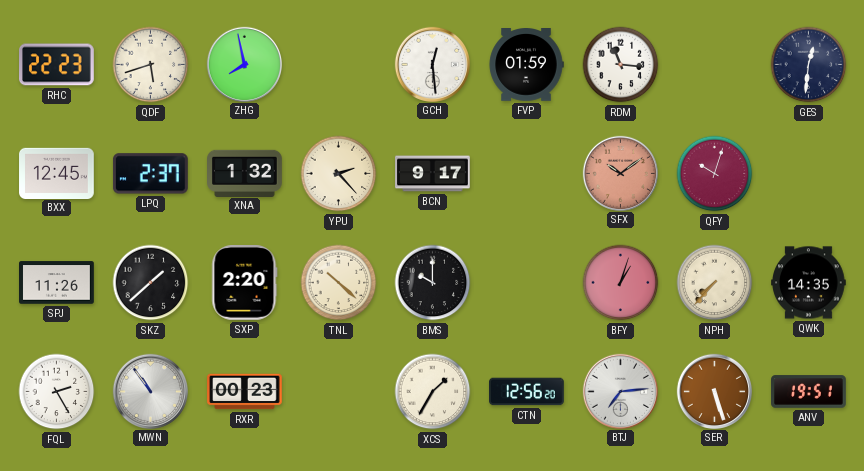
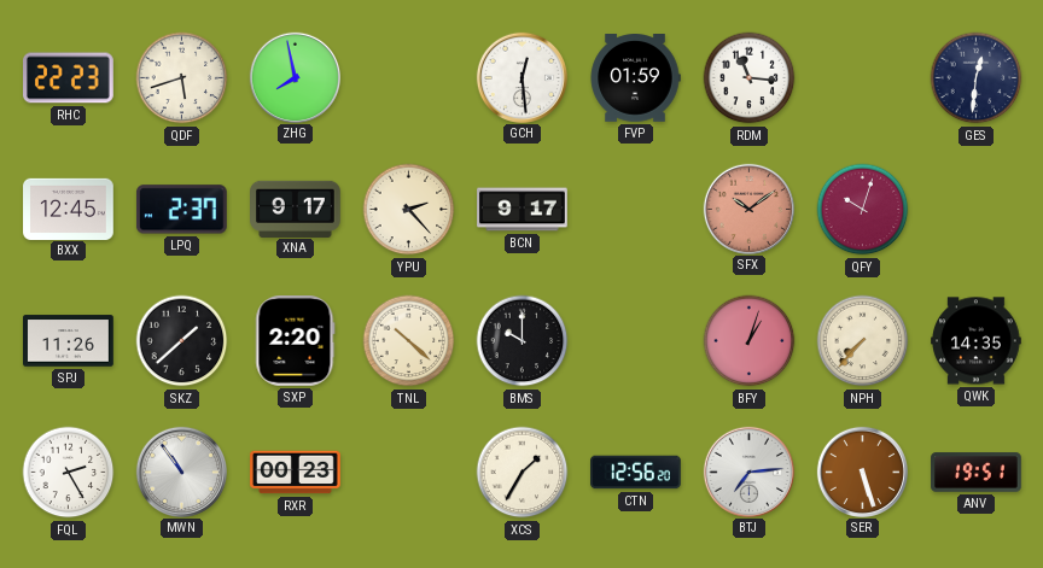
XNA: 1:32 -> 9:17
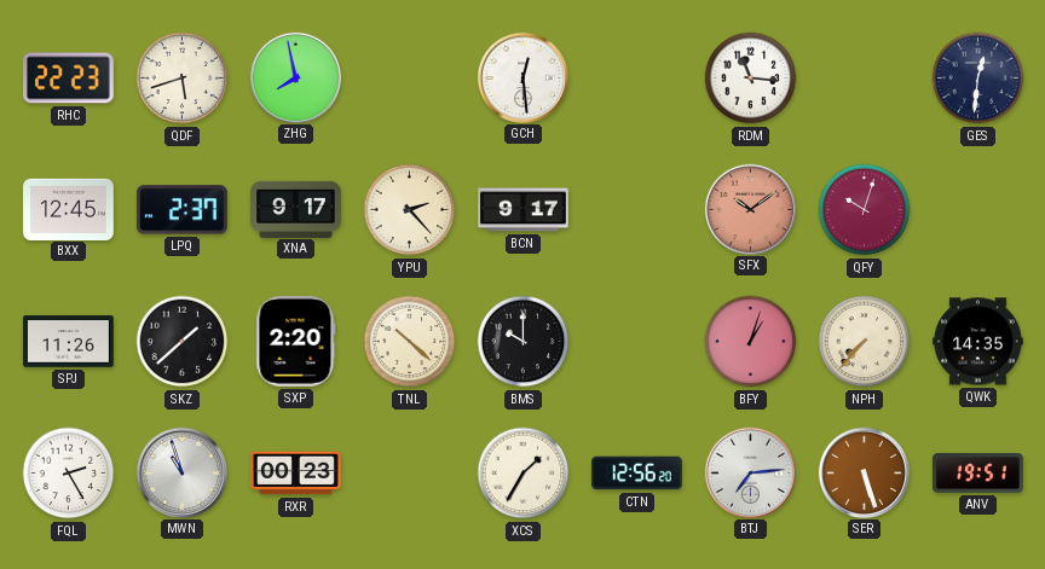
FVP: 01:59 -> none
MWN: 10:54 -> 10:57
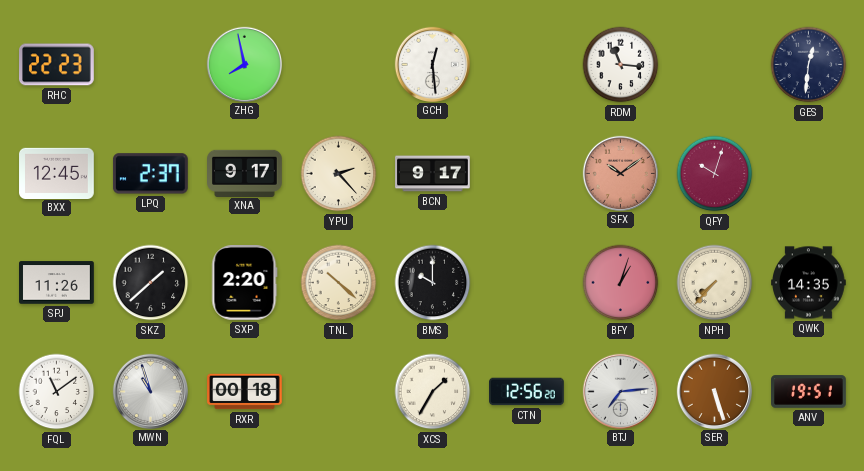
QDF: 5:42 -> none
FQL: 2:25 -> 11:09
RXR: 00:23 -> 00:18
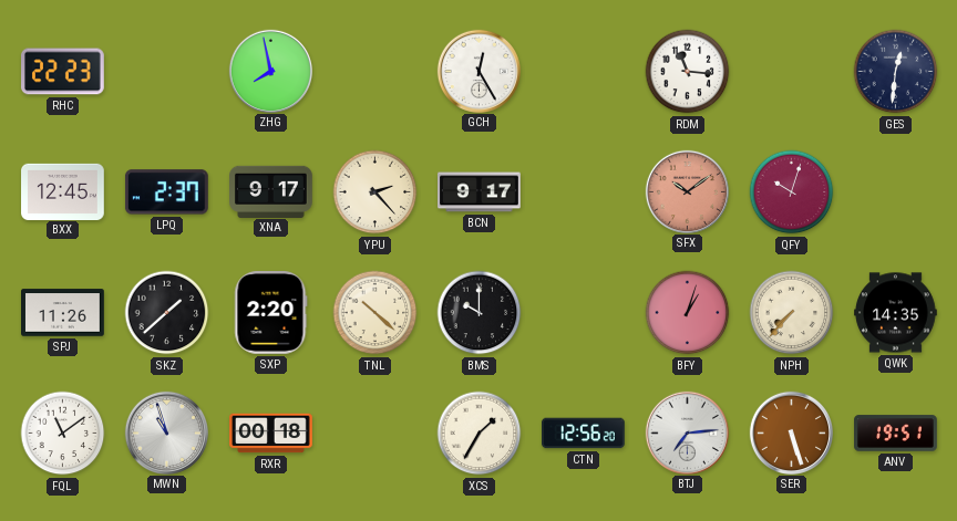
GCH: 12:29 -> 12:25
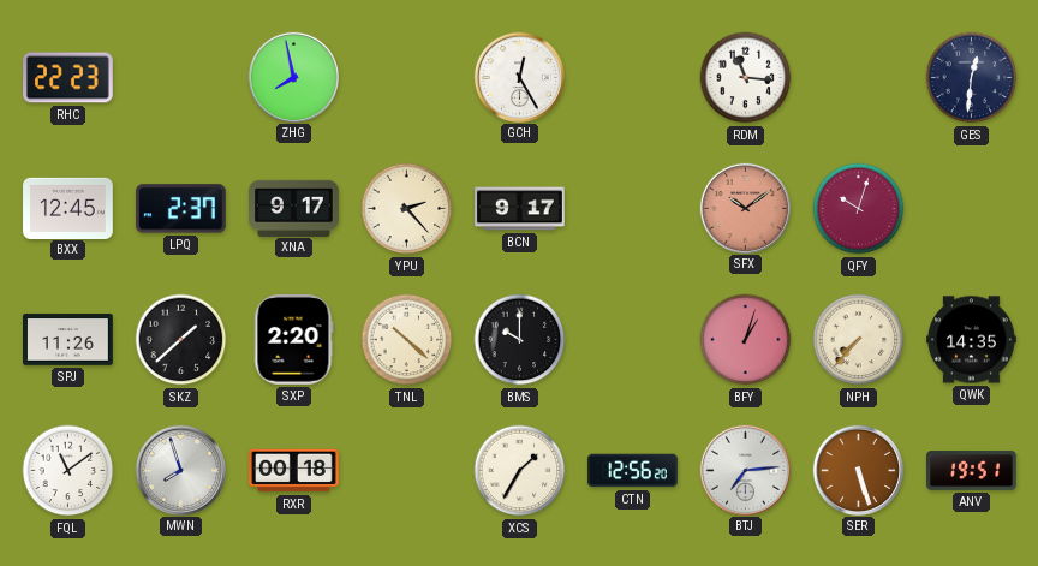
MWN: 10:57 -> 7:57
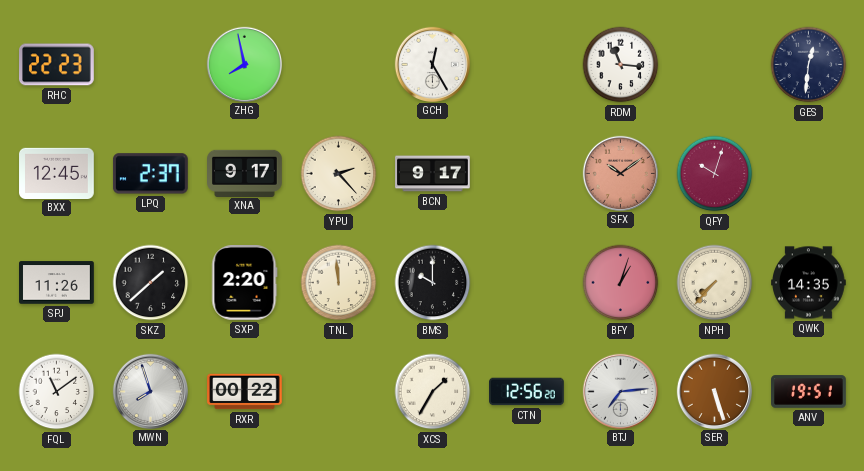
TNL: 10:22 -> 11:59
RXR: 00:18 -> 00:22
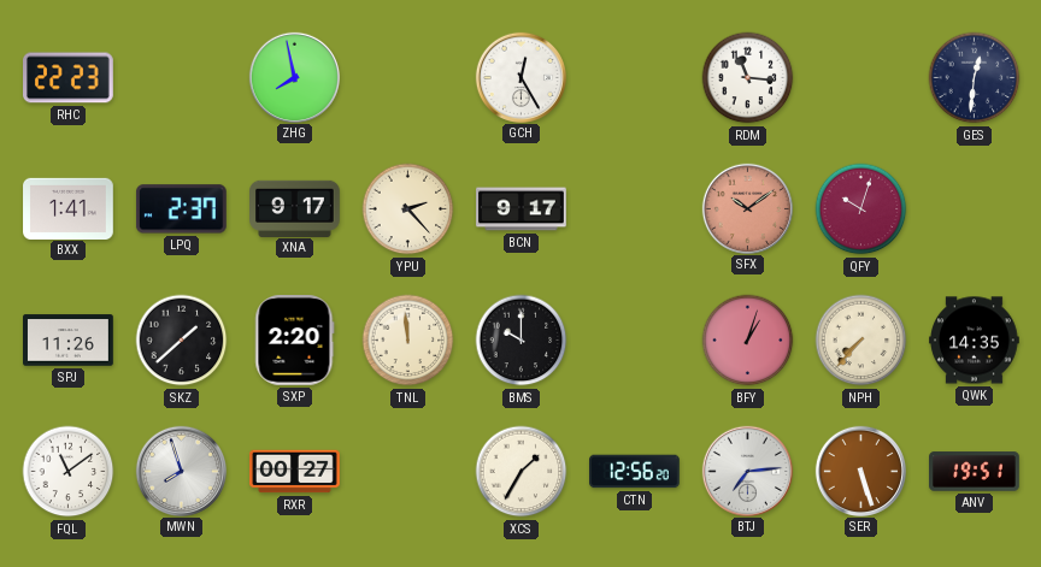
BXX: 12:45 -> 1:41
RXR: 00:22 -> 00:27
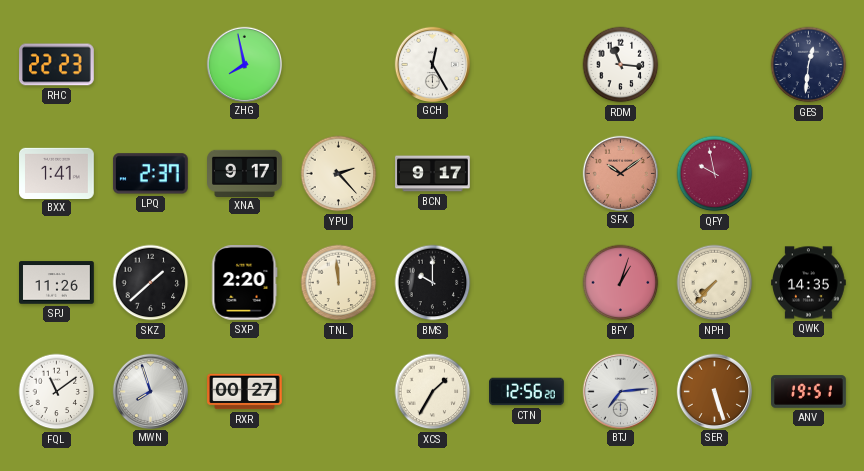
QFY: 10:03 -> 9:58
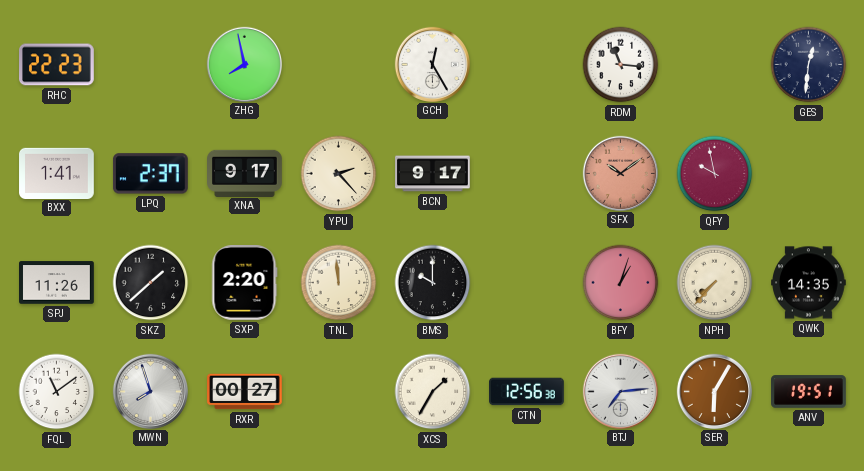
CTN: 12:56:20 -> 12:56:38
SER: 5:27 -> 6:05
